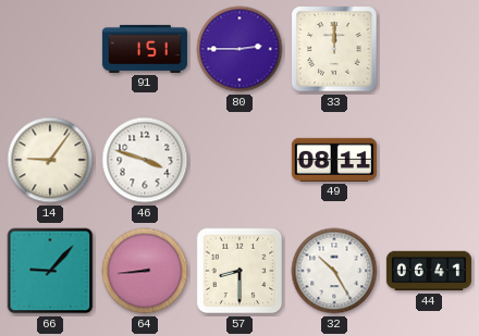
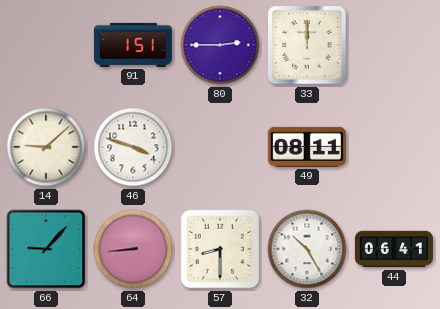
14: 9:06 -> 9:08
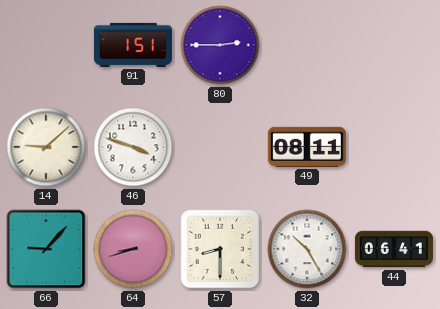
33: 12:00 -> none
64: 8:44 -> 8:42
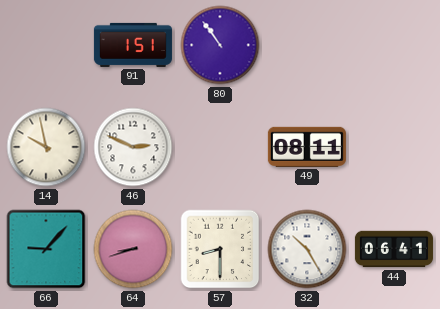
80: 2:45 -> 10:54
14: 9:08 -> 9:58
46: 3:48 -> 2:49
